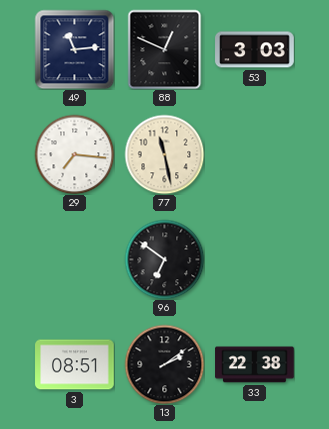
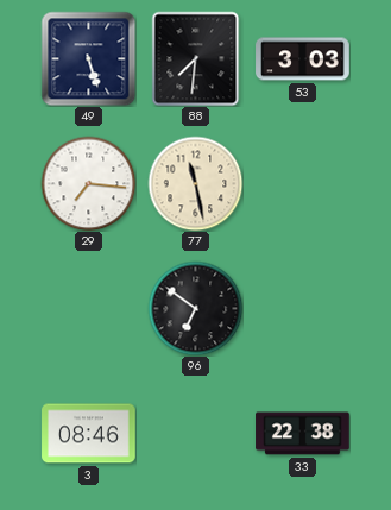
49: 11:14 -> 5:27
88: 12:49 -> 7:31
3: 08:51 -> 08:46
13: 2:09 -> none
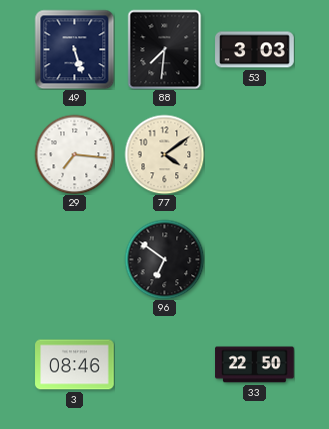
77: 11:28 -> 4:09
33: 22:38 -> 22:50
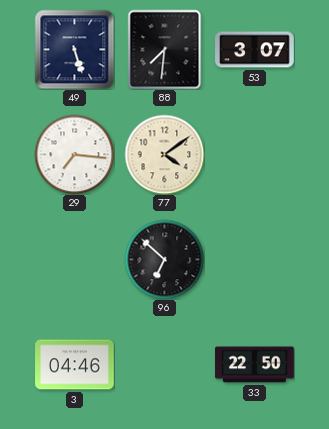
53: 3:03 -> 3:07
96: 6:51 -> 6:52
3: 08:46 -> 04:46
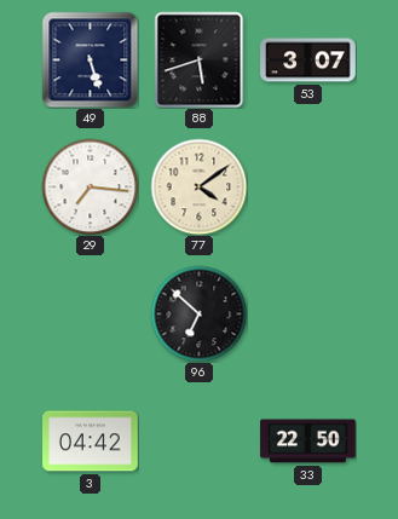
88: 7:31 -> 5:42
3: 04:46 -> 04:42
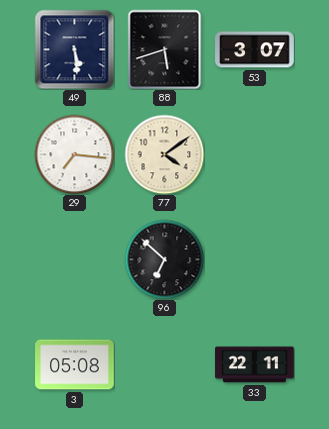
49: 5:27 -> 5:29
3: 04:42 -> 05:08
33: 22:50 -> 22:11
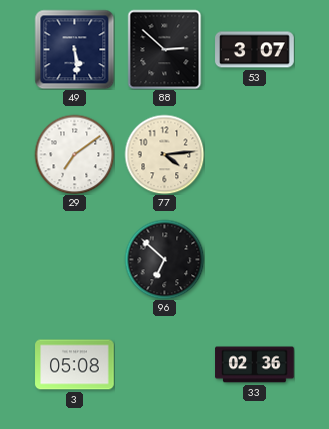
88: 5:42 -> 2:52
29: 7:16 -> 7:09
77: 4:09 -> 4:14
33: 22:11 -> 02:36
